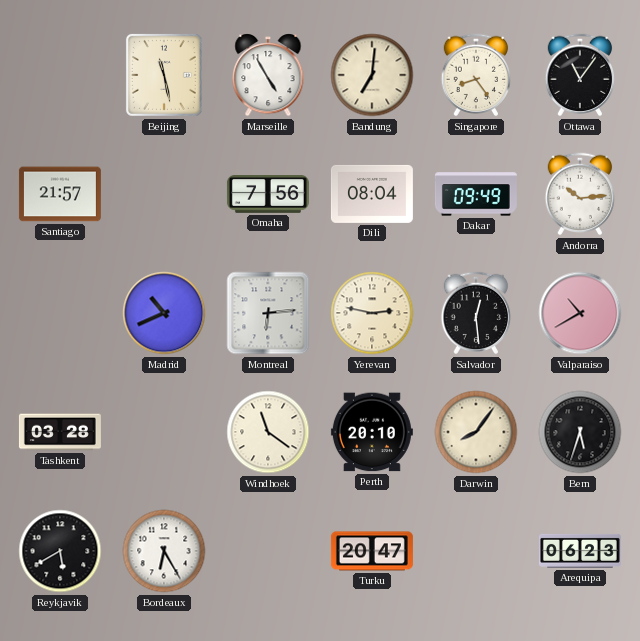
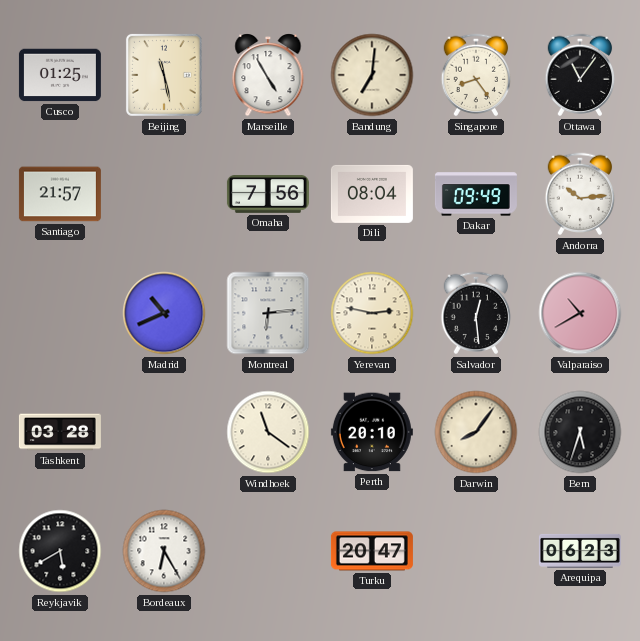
Cusco: none -> 01:25
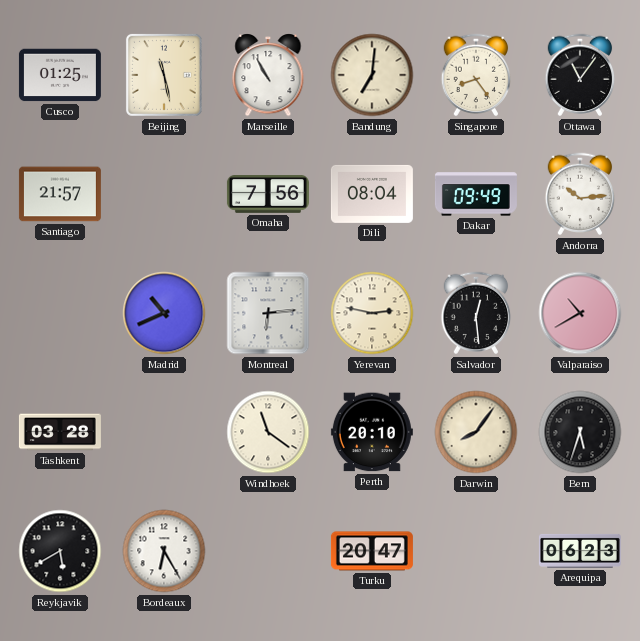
Marseille: 4:55 -> 10:55
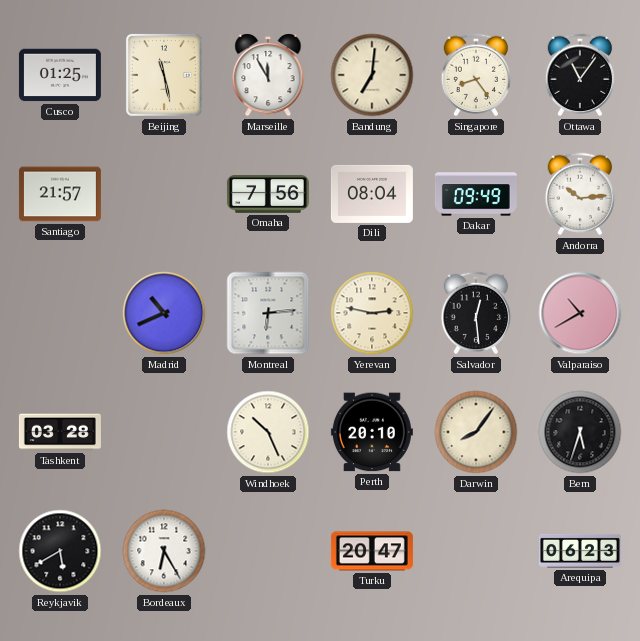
Marseille: 10:55 -> 11:55
Windhoek: 11:21 -> 10:26
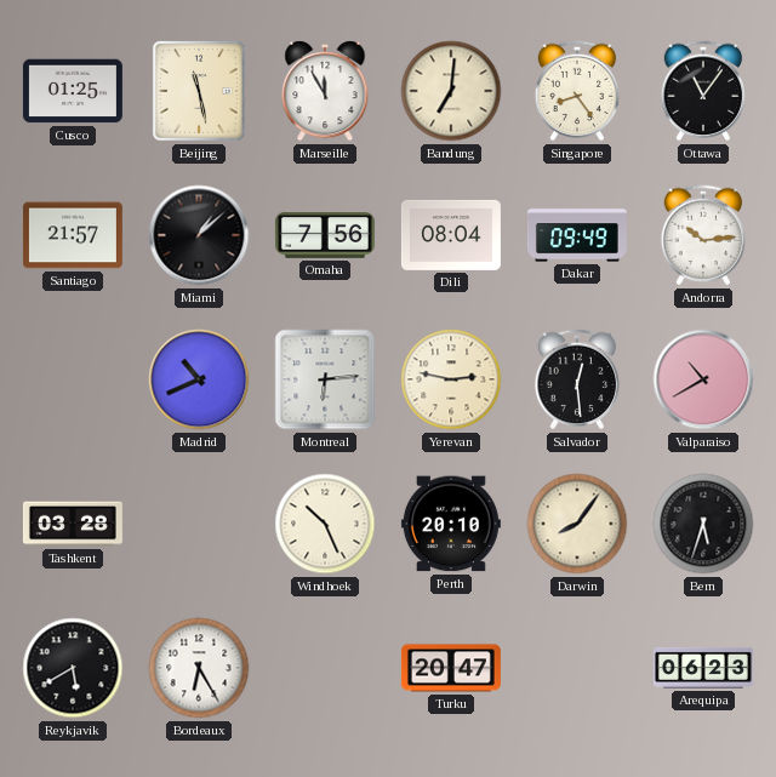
Miami: none -> 1:08
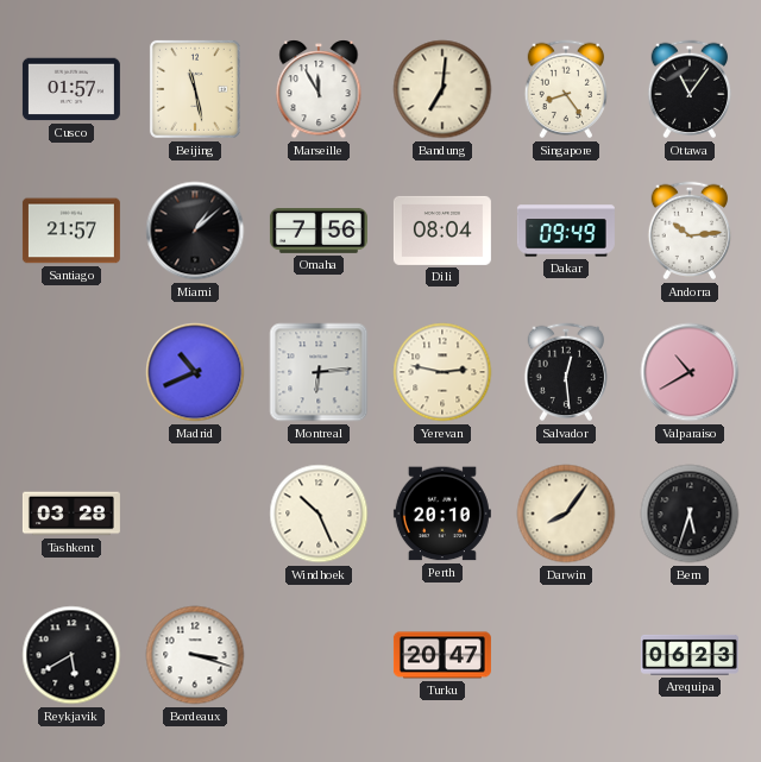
Cusco: 01:25 -> 01:57
Bordeaux: 6:25 -> 3:18
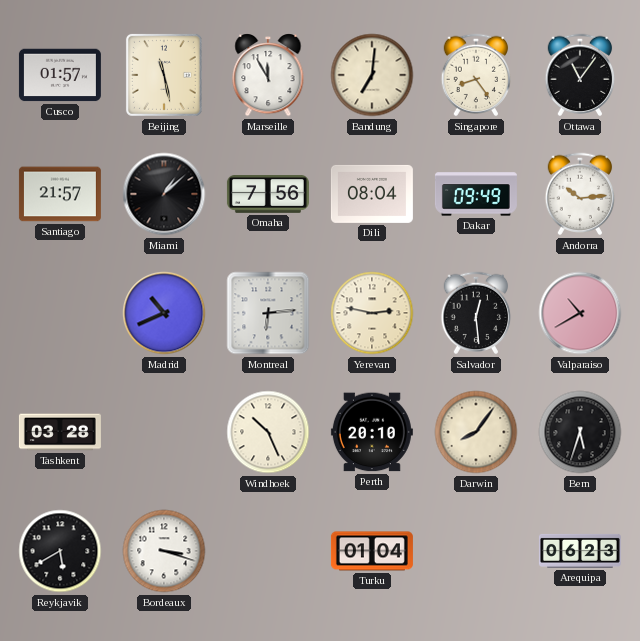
Turku: 20:47 -> 01:04
